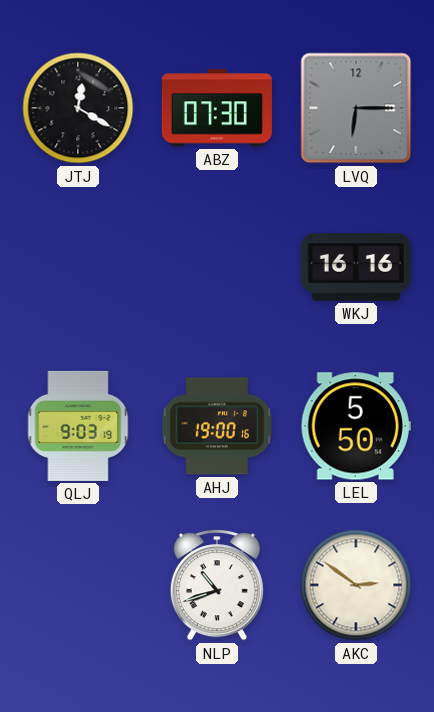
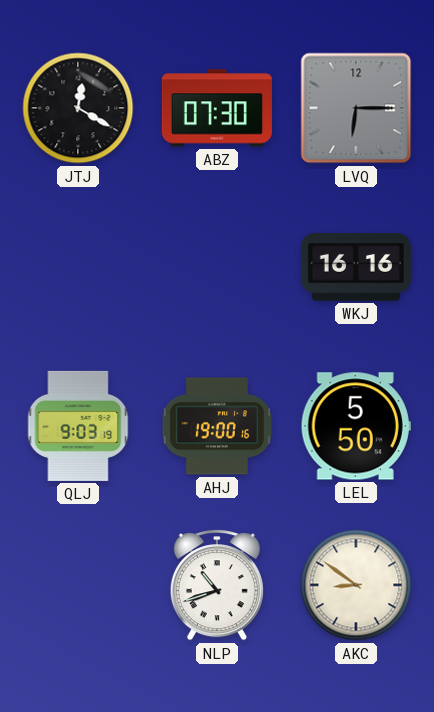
AKC: 2:51 -> 8:51
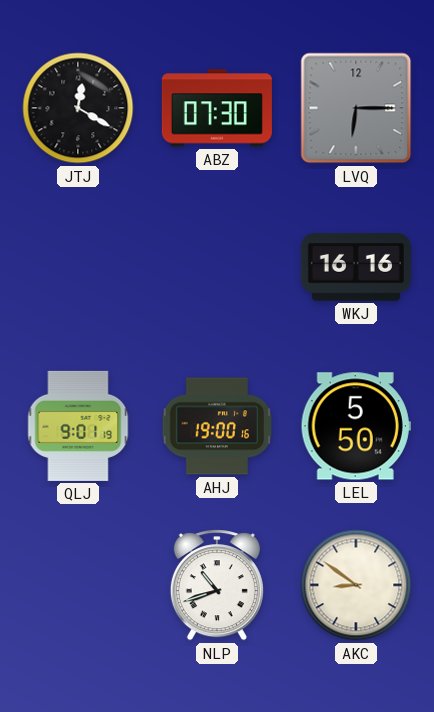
QLJ: 9:03 -> 9:01
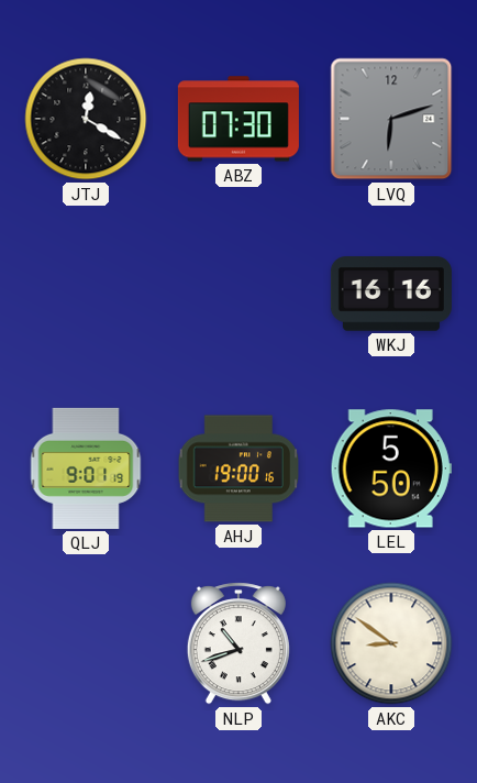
LVQ: 6:15 -> 6:12
